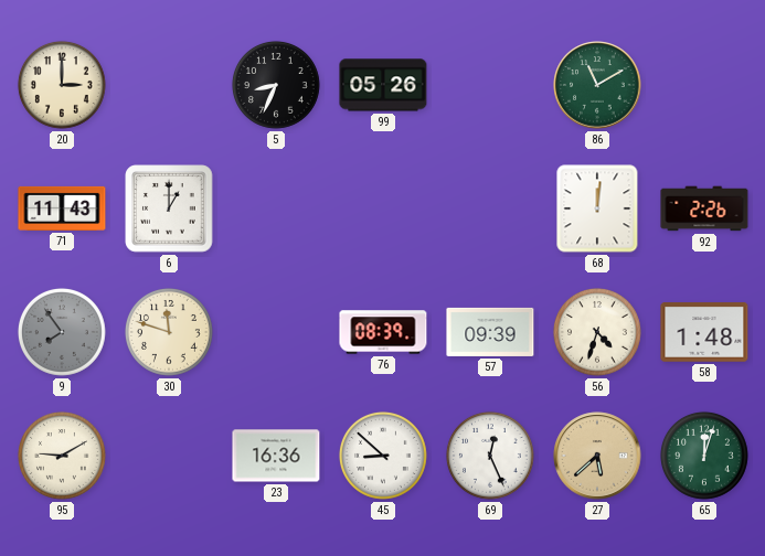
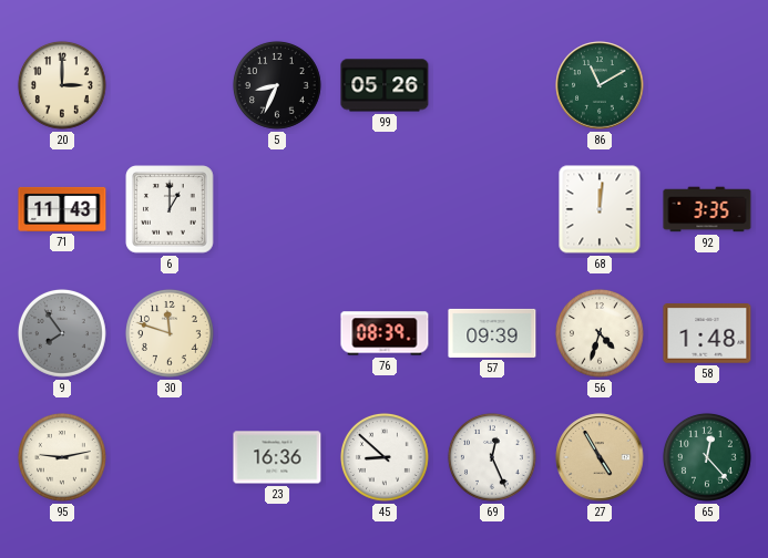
92: 2:26 -> 3:35
95: 9:10 -> 9:13
27: 5:38 -> 4:55
65: 12:03 -> 12:23
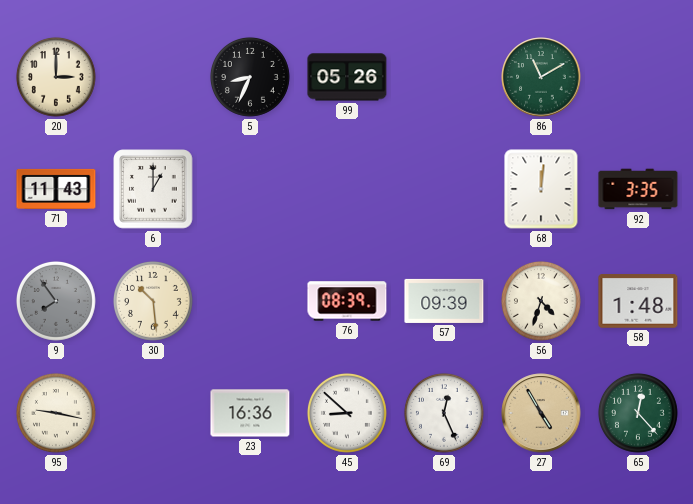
30: 11:48 -> 10:29
95: 9:13 -> 9:17
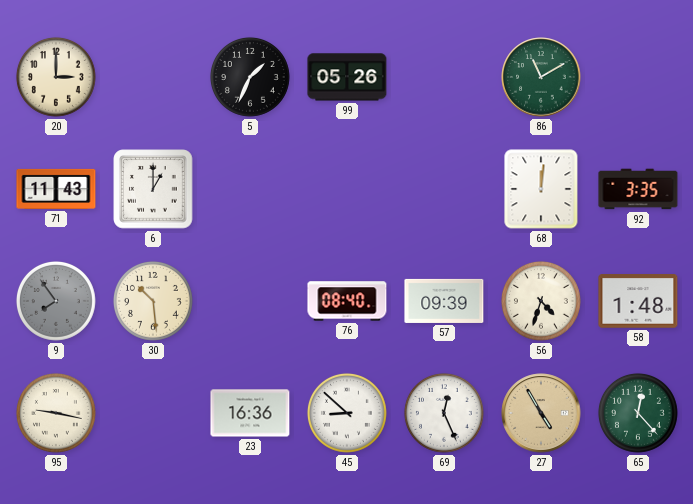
5: 8:34 -> 1:34
76: 08:39 -> 08:40
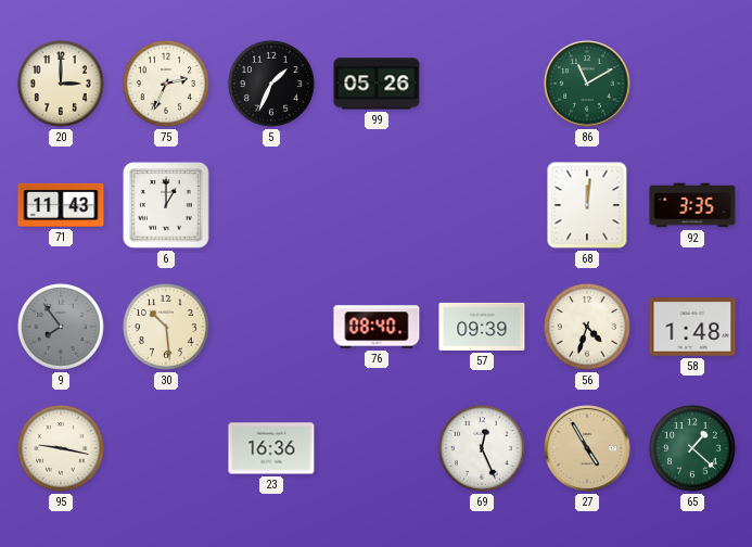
75: none -> 2:34
45: 8:52 -> none
65: 12:23 -> 1:22
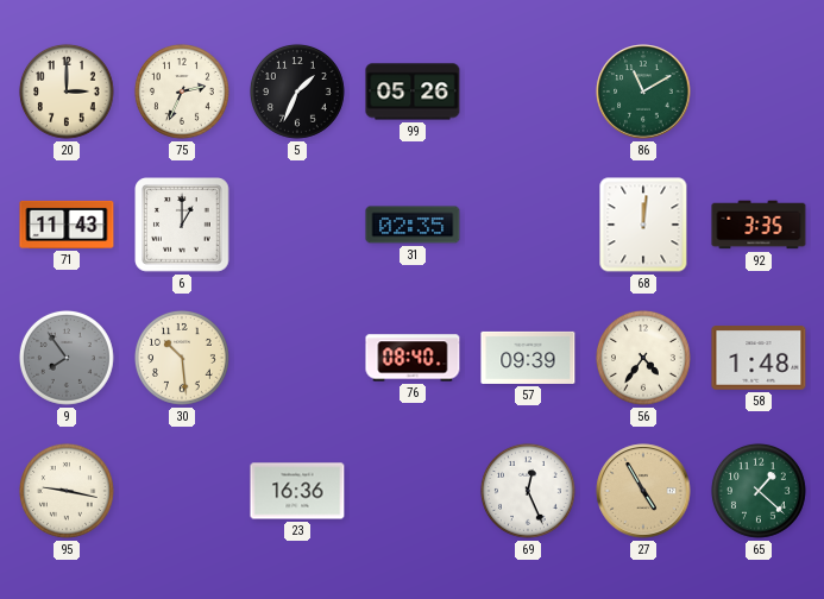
31: none -> 02:35
56: 4:33 -> 4:36
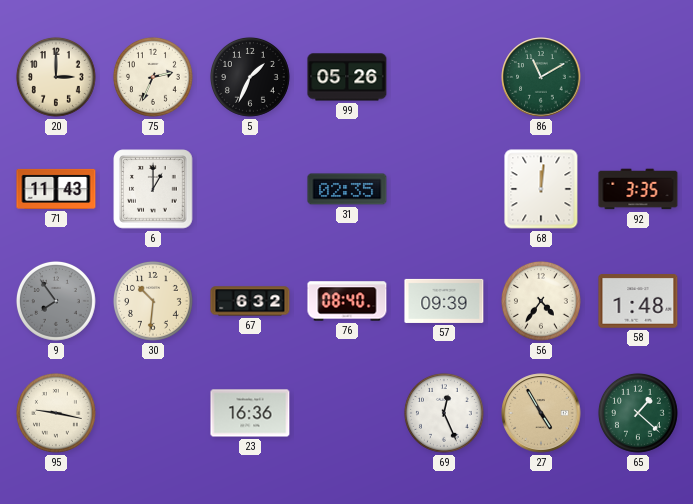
30: 10:29 -> 10:31
67: none -> 6:32
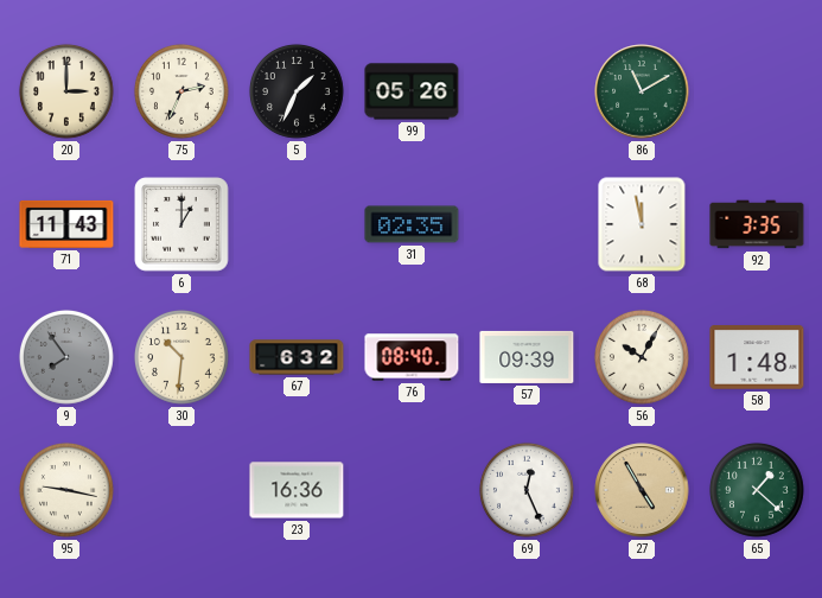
68: 12:01 -> 11:58
56: 4:36 -> 10:05
